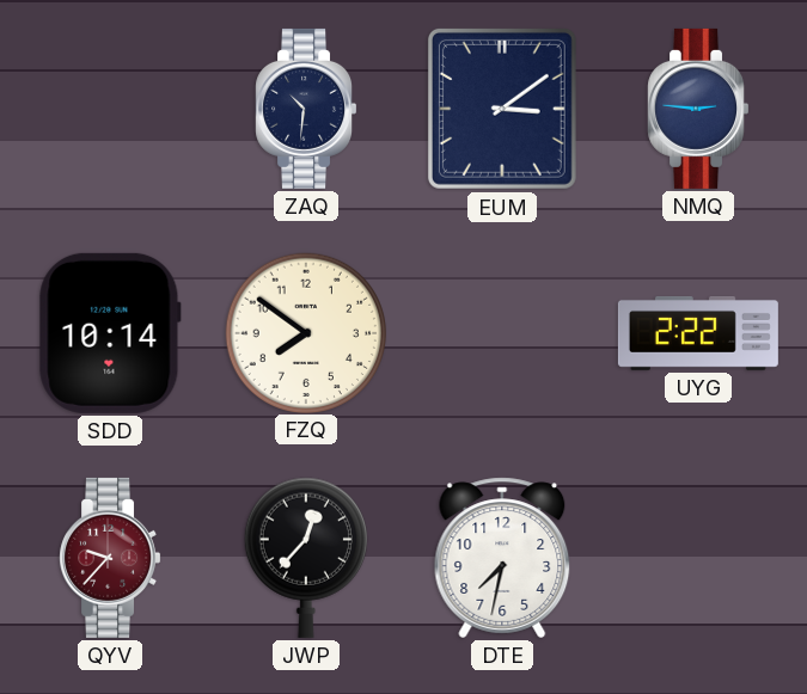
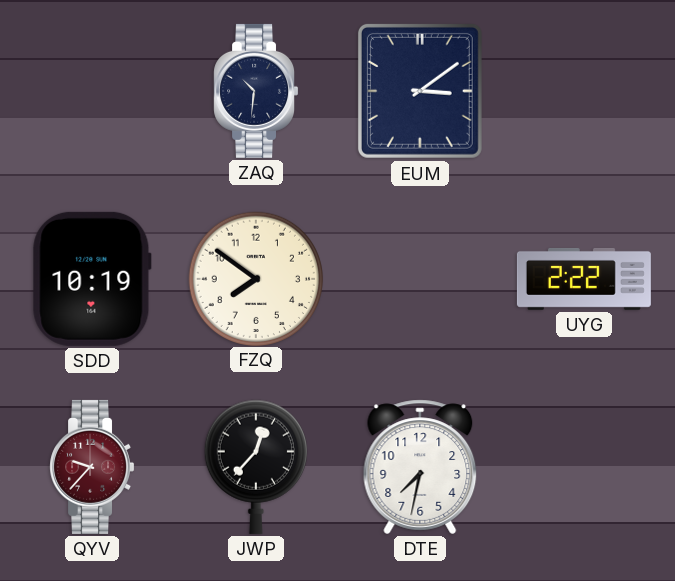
NMQ: 2:46 -> none
SDD: 10:14 -> 10:19
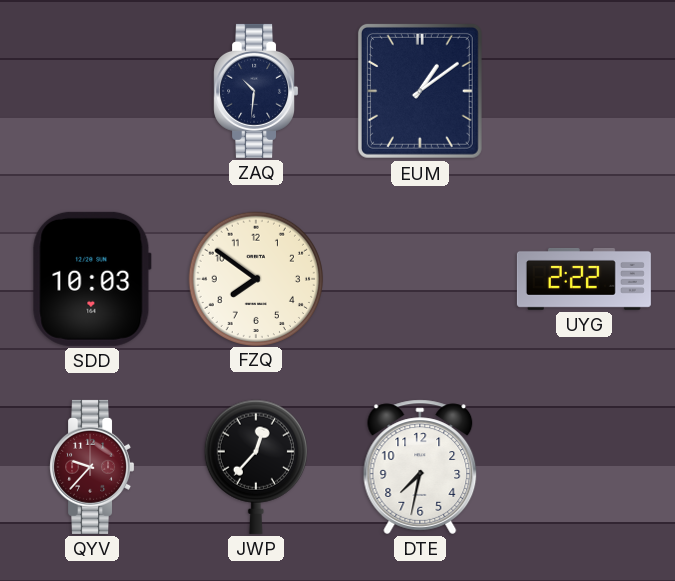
EUM: 3:09 -> 1:09
SDD: 10:19 -> 10:03
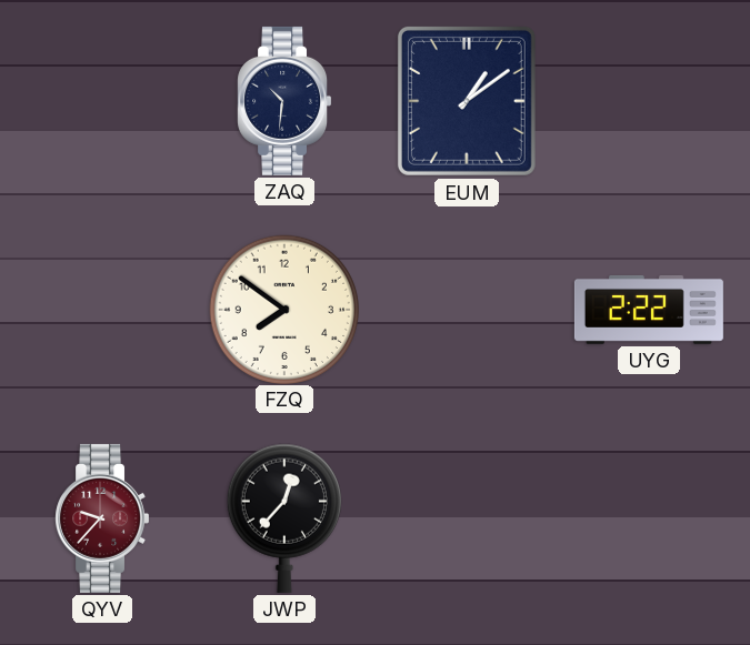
SDD: 10:03 -> none
DTE: 7:32 -> none
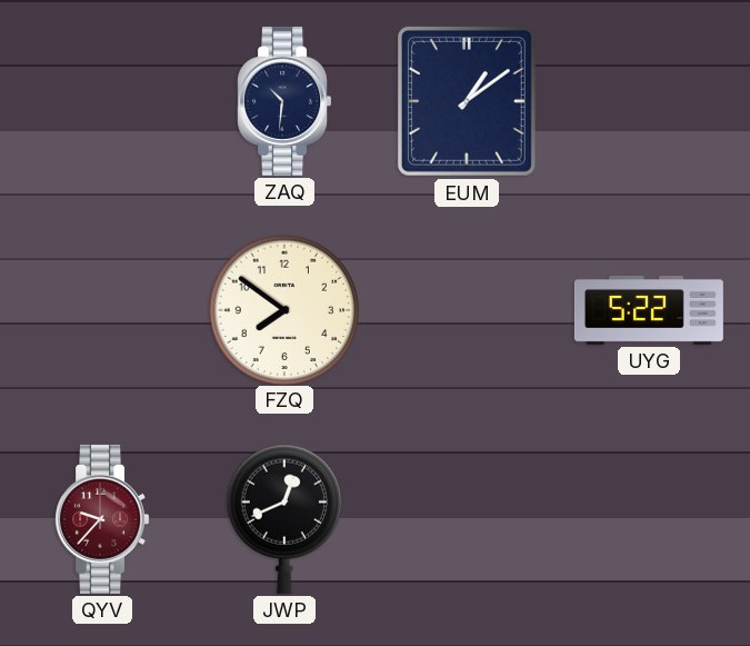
UYG: 2:22 -> 5:22
JWP: 12:37 -> 12:41
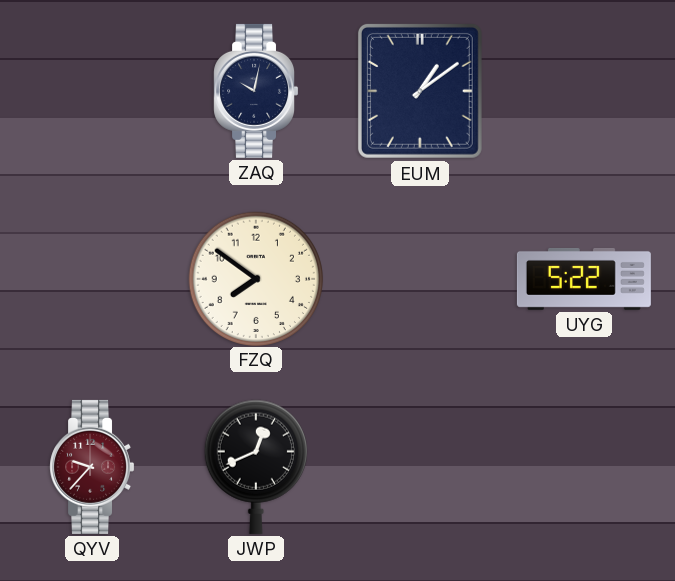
ZAQ: 10:31 -> 10:02
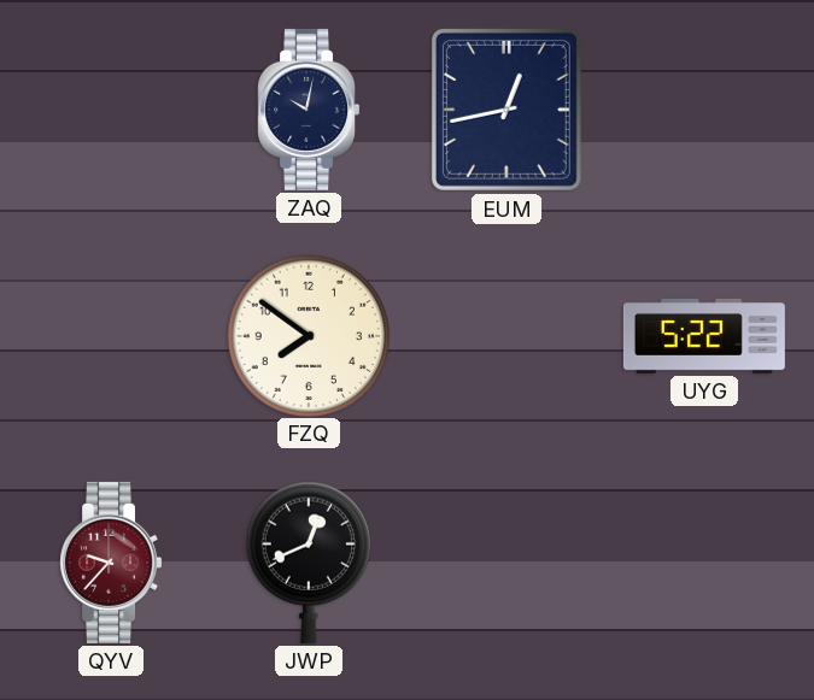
EUM: 1:09 -> 12:43
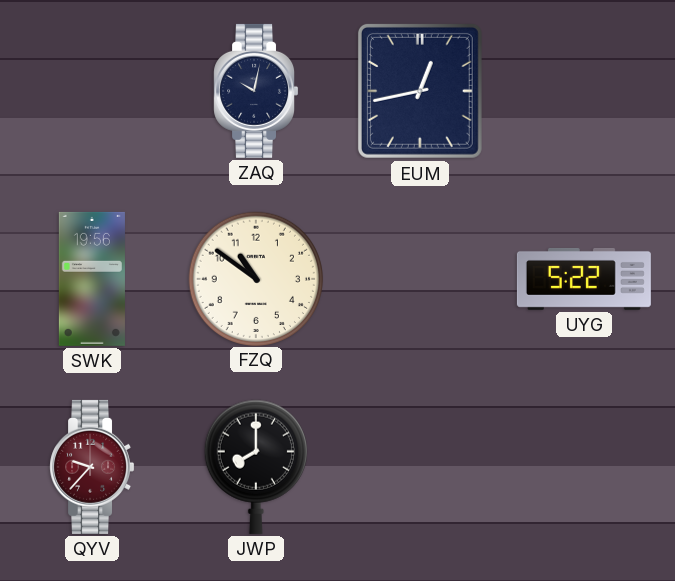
SWK: none -> 19:56
FZQ: 7:51 -> 10:51
JWP: 12:41 -> 8:00
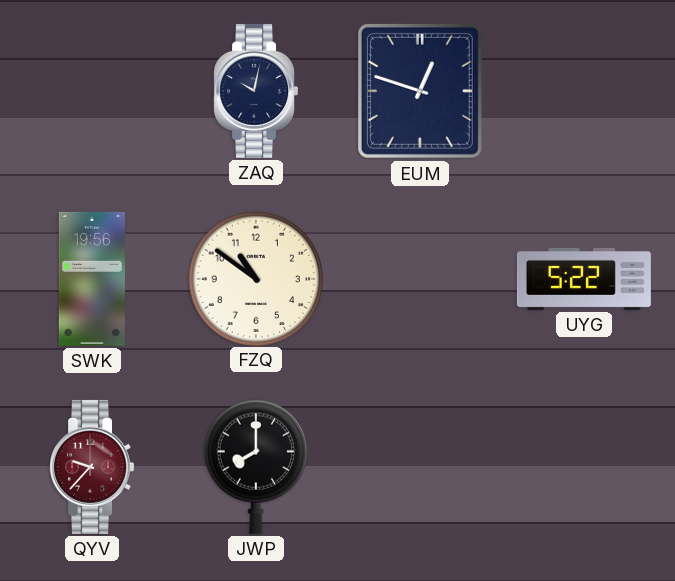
EUM: 12:43 -> 12:48
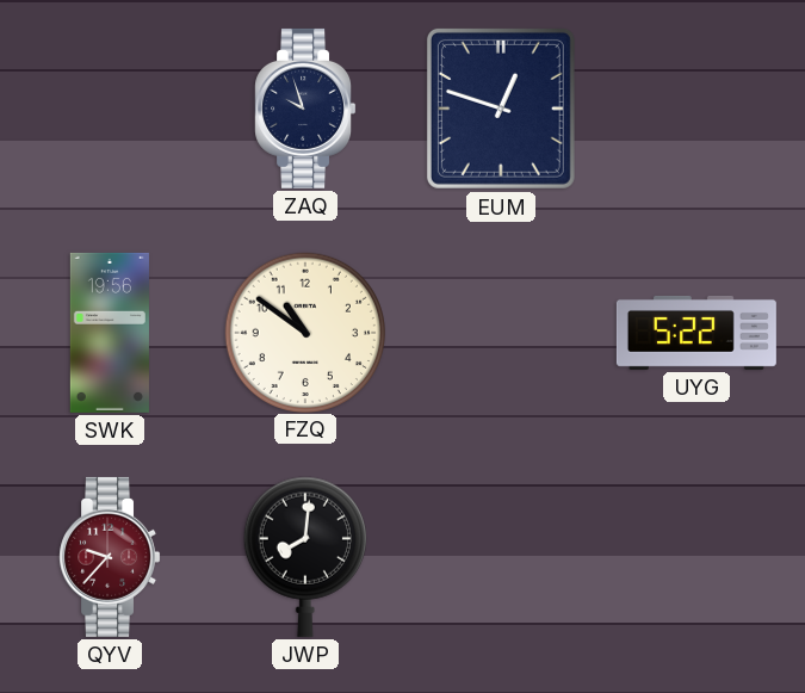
ZAQ: 10:02 -> 9:57
JWP: 8:00 -> 8:01
